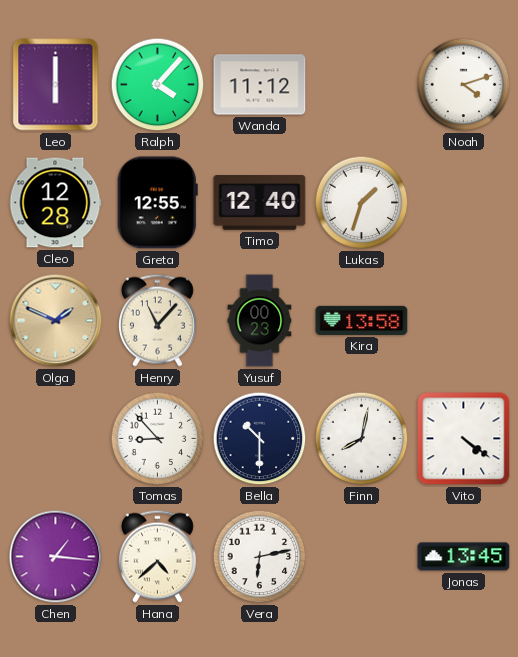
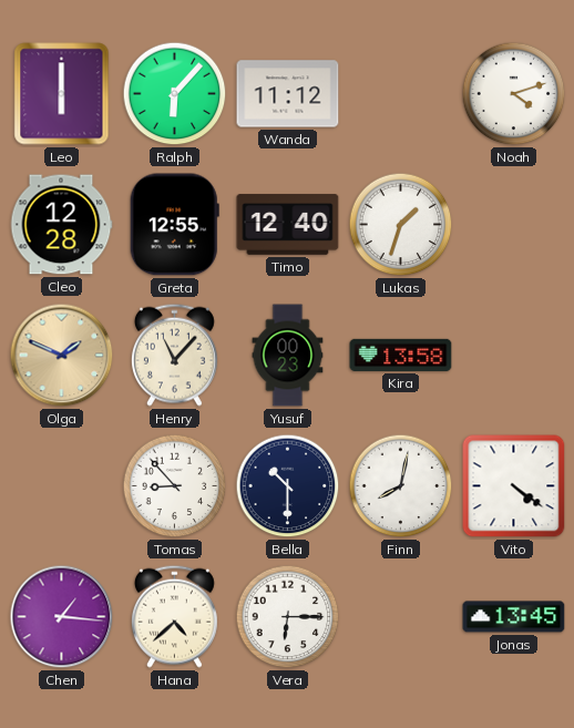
Ralph: 4:07 -> 6:07
Vera: 6:13 -> 6:15
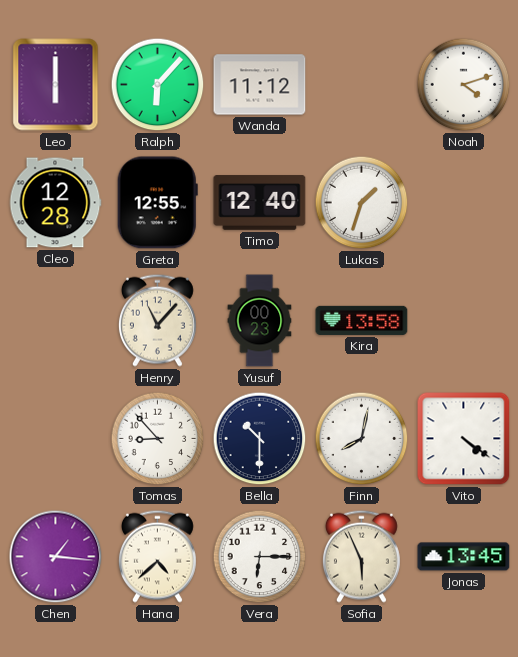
Olga: 1:49 -> none
Sofia: none -> 5:56
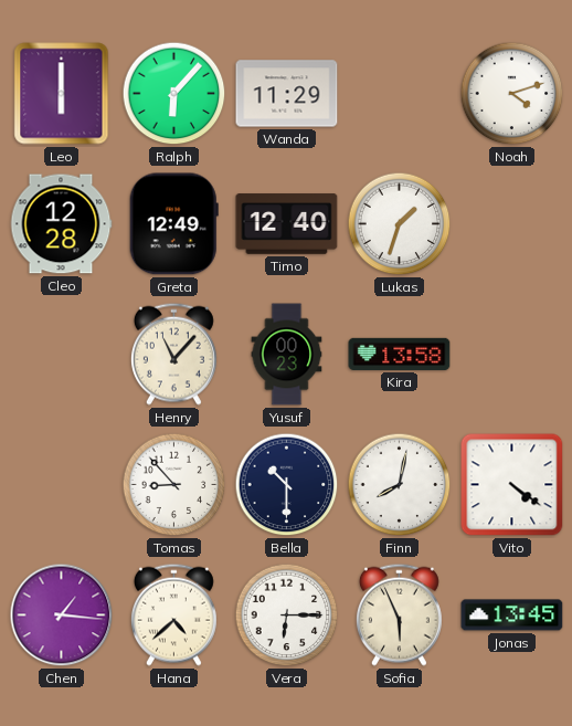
Wanda: 11:12 -> 11:29
Greta: 12:55 -> 12:49
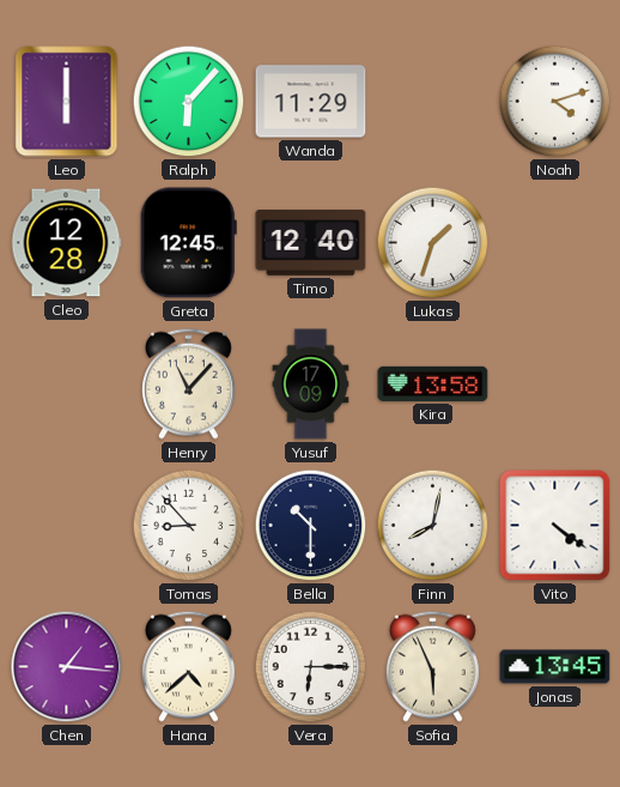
Greta: 12:49 -> 12:45
Yusuf: 00:23 -> 17:09
